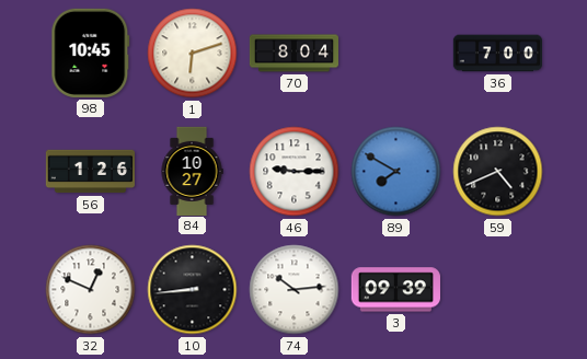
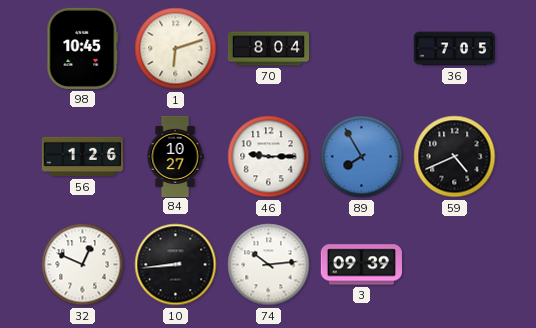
36: 7:00 -> 7:05
89: 7:50 -> 7:55
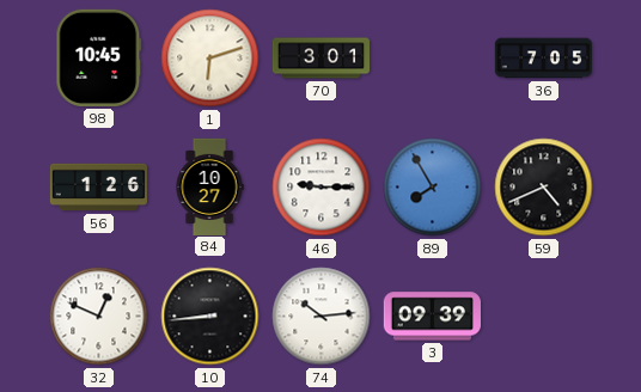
70: 8:04 -> 3:01
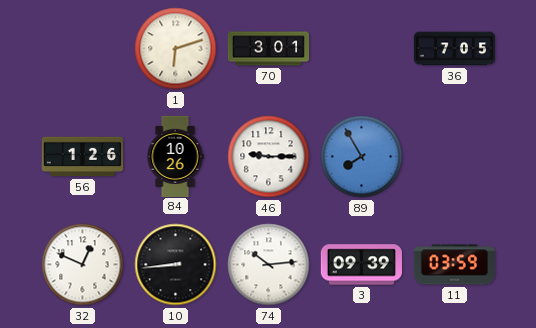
98: 10:45 -> none
84: 10:27 -> 10:26
59: 4:41 -> none
11: none -> 03:59
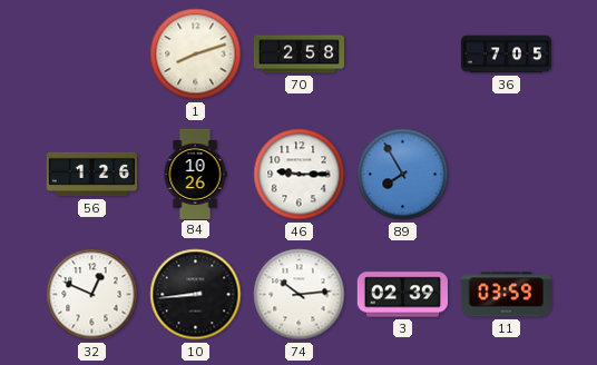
1: 6:12 -> 8:12
70: 3:01 -> 2:58
3: 09:39 -> 02:39
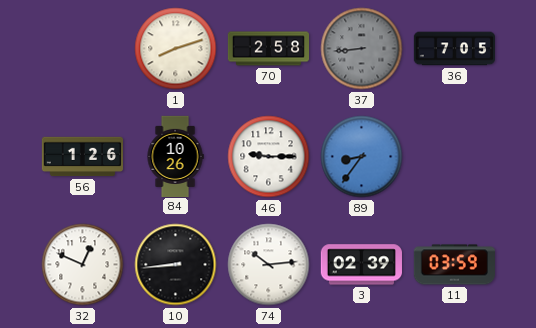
37: none -> 8:44
89: 7:55 -> 8:36
